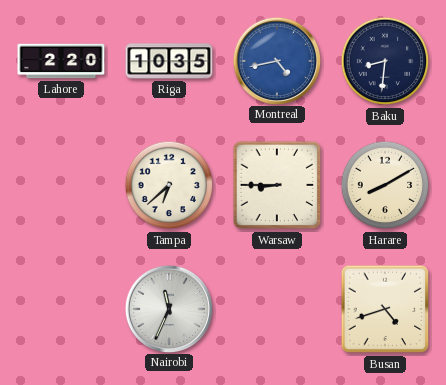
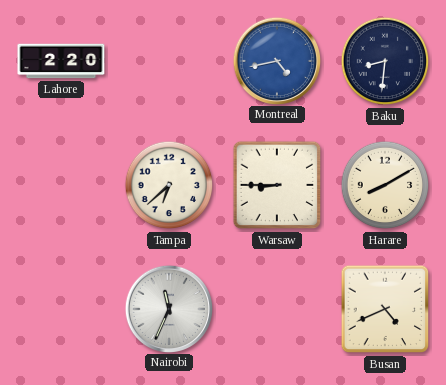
Riga: 10:35 -> none
Busan: 4:42 -> 4:41
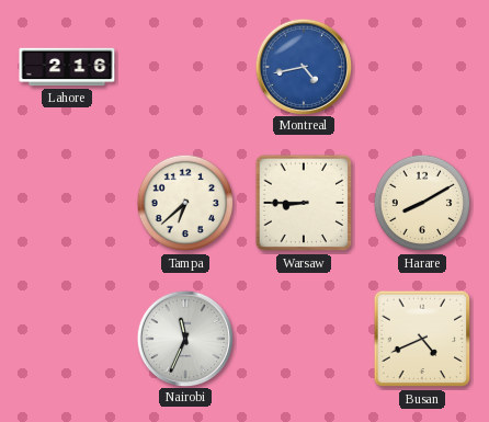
Lahore: 2:20 -> 2:16
Baku: 8:31 -> none
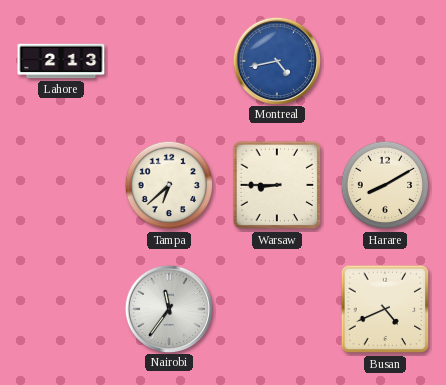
Lahore: 2:16 -> 2:13
Nairobi: 11:34 -> 11:36
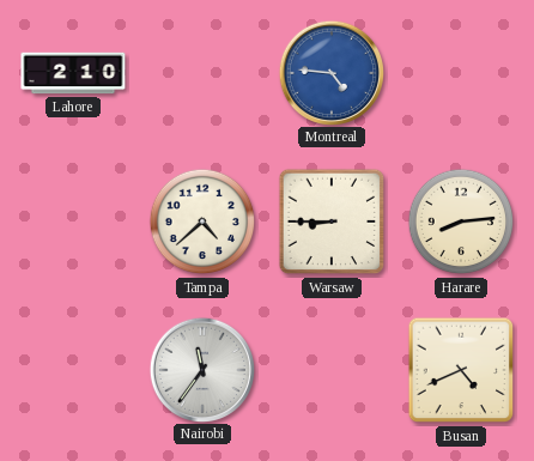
Lahore: 2:13 -> 2:10
Montreal: 4:43 -> 4:46
Tampa: 6:38 -> 4:38
Harare: 8:10 -> 8:14
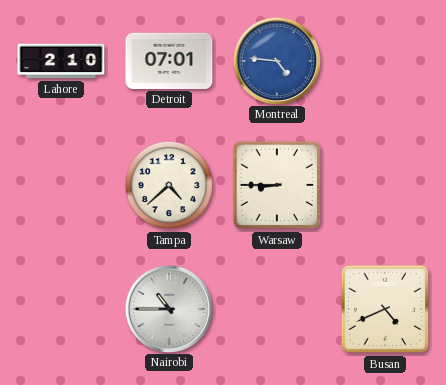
Detroit: none -> 07:01
Harare: 8:14 -> none
Nairobi: 11:36 -> 10:45
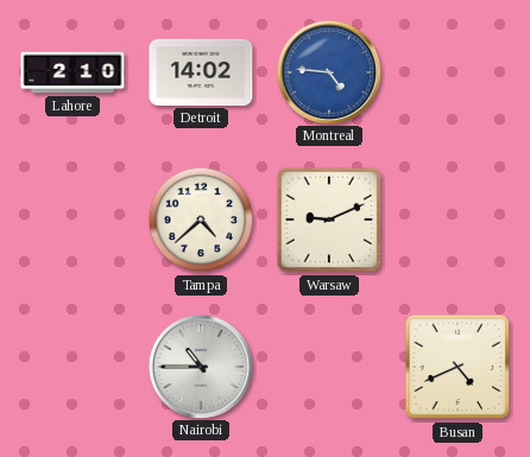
Detroit: 07:01 -> 14:02
Warsaw: 8:45 -> 9:11
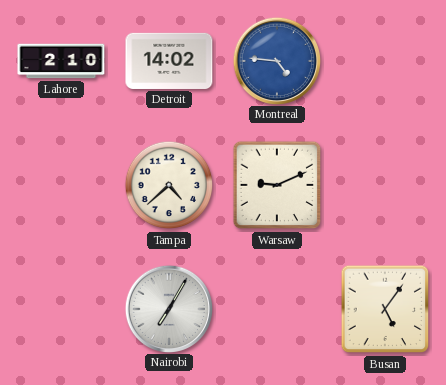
Nairobi: 10:45 -> 7:05
Busan: 4:41 -> 5:06
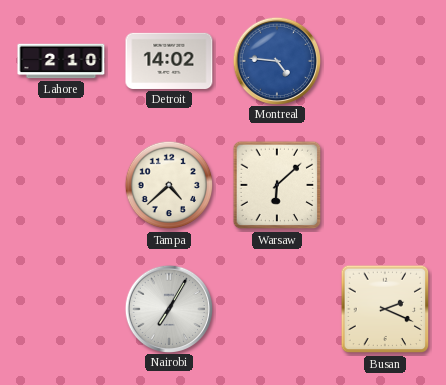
Warsaw: 9:11 -> 6:08
Busan: 5:06 -> 2:19
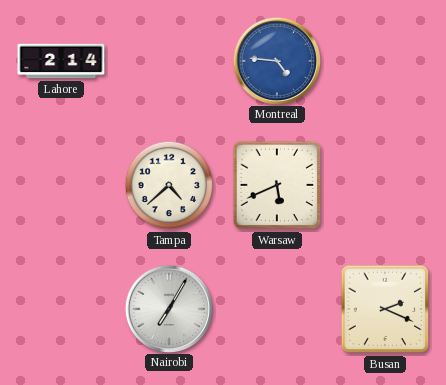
Lahore: 2:10 -> 2:14
Detroit: 14:02 -> none
Warsaw: 6:08 -> 5:41
